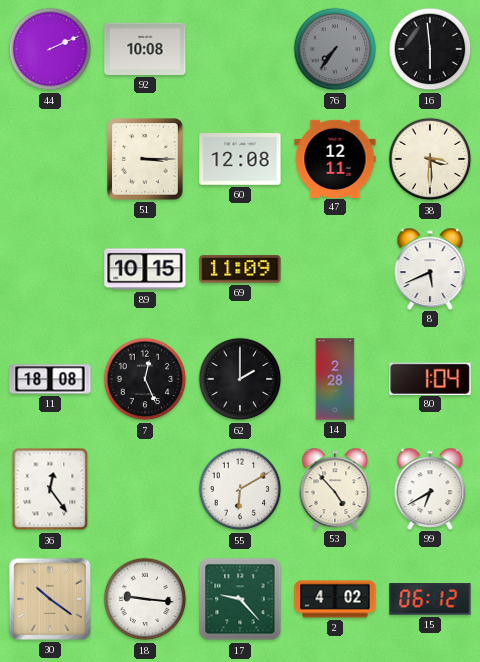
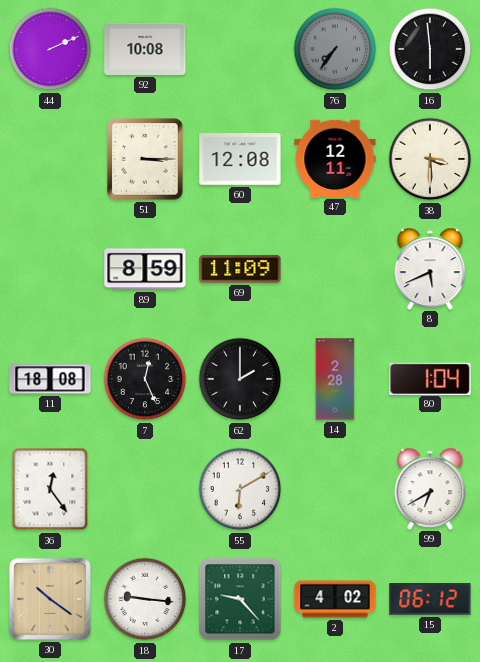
89: 10:15 -> 8:59
53: 4:53 -> none
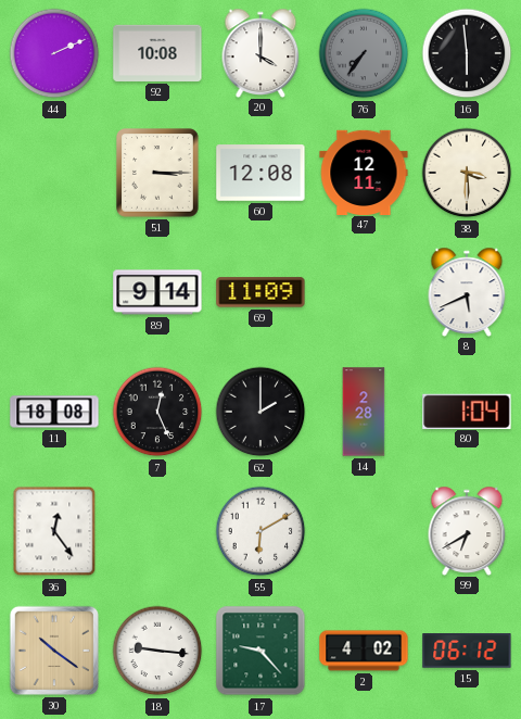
20: none -> 4:00
89: 8:59 -> 9:14
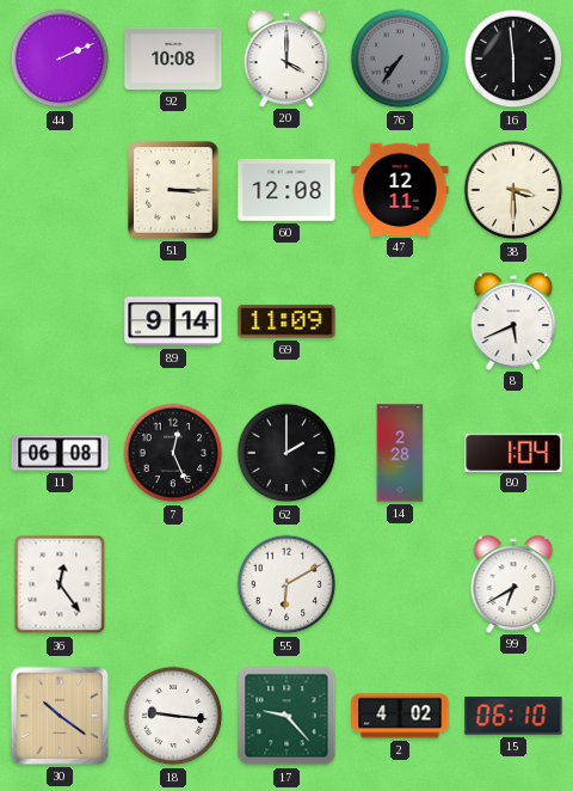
11: 18:08 -> 06:08
15: 06:12 -> 06:10
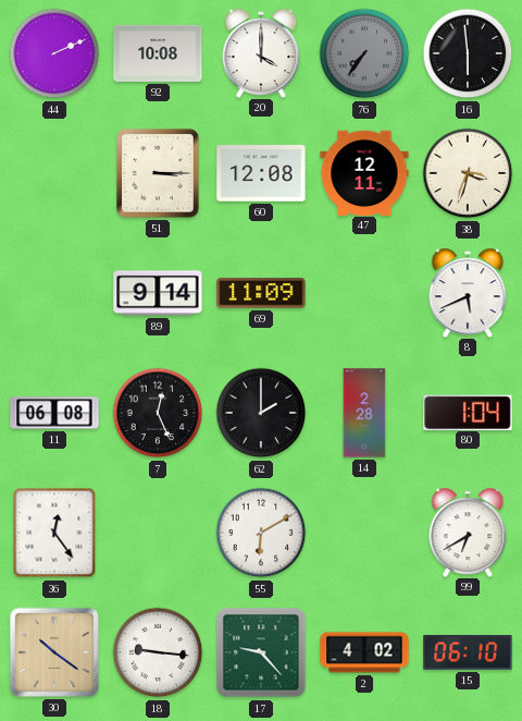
38: 3:30 -> 3:33
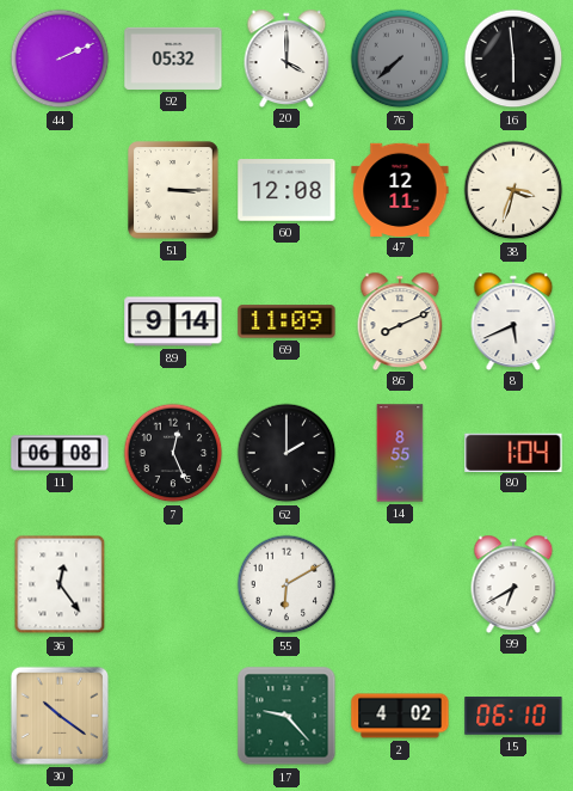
92: 10:08 -> 05:32
76: 7:36 -> 7:38
86: none -> 8:11
14: 2:28 -> 8:55
18: 9:16 -> none
